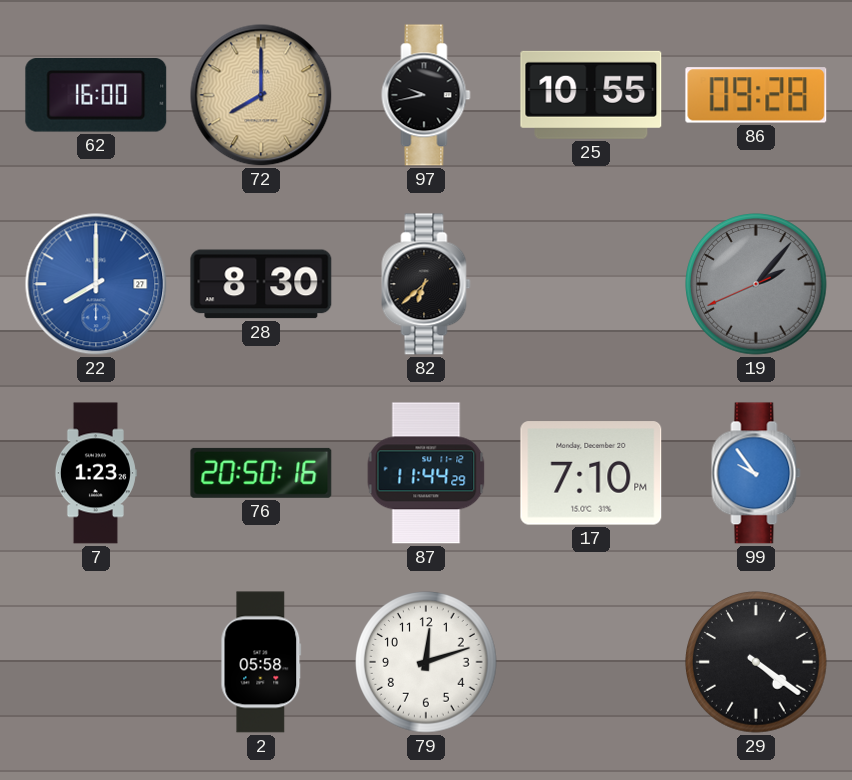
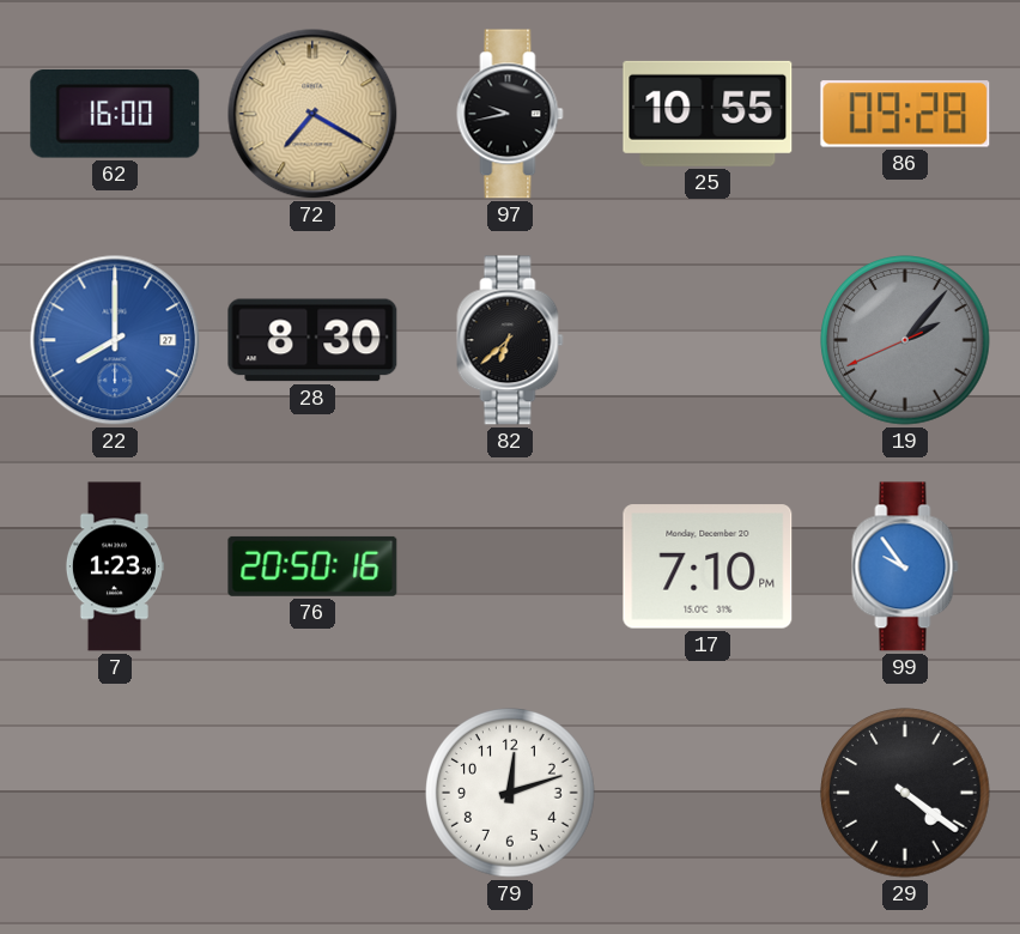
72: 8:00 -> 7:20
87: 11:44 -> none
2: 05:58 -> none
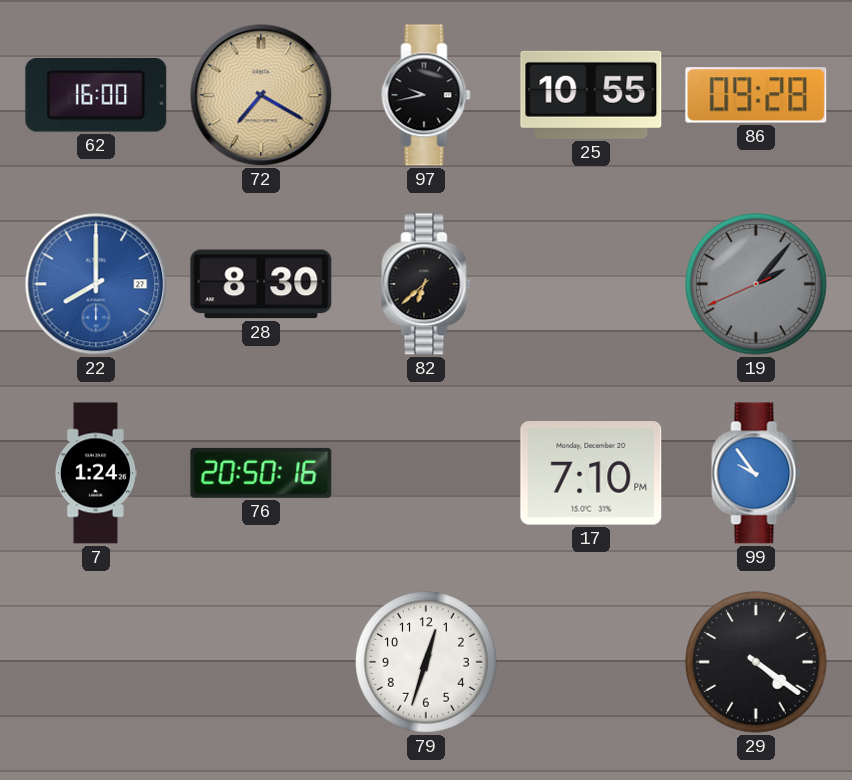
7: 1:23 -> 1:24
79: 12:12 -> 12:33
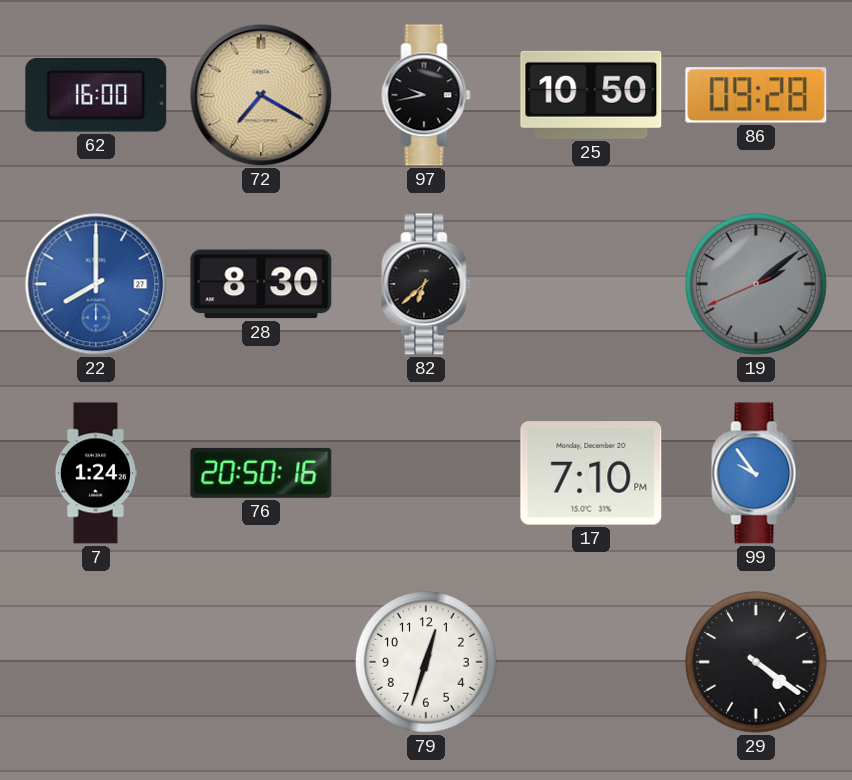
25: 10:55 -> 10:50
19: 2:06 -> 2:08
